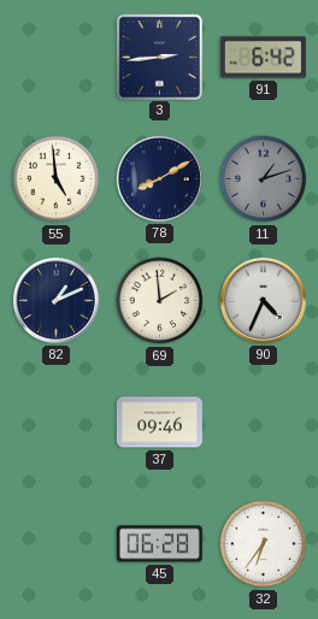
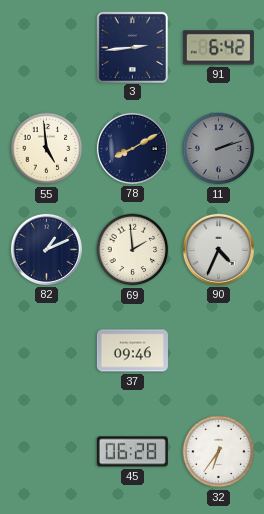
11: 1:12 -> 2:12
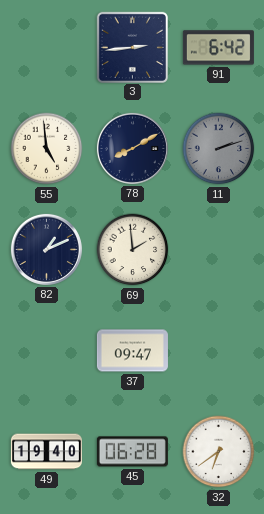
90: 4:34 -> none
37: 09:46 -> 09:47
49: none -> 19:40
32: 6:36 -> 6:39
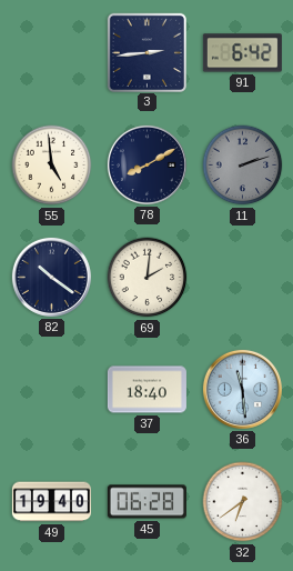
82: 1:11 -> 10:21
69: 1:59 -> 2:01
37: 09:47 -> 18:40
36: none -> 11:29
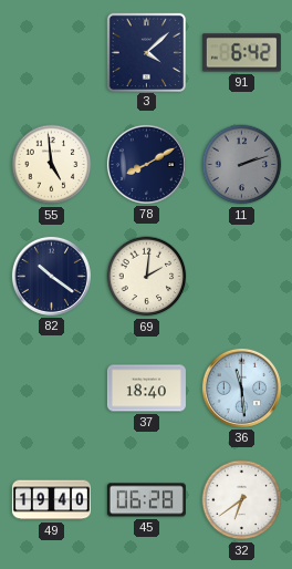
3: 2:44 -> 4:08
